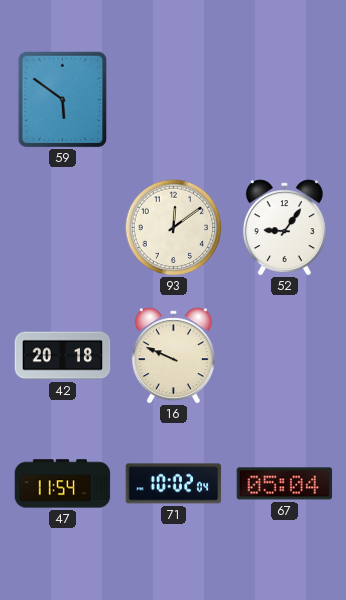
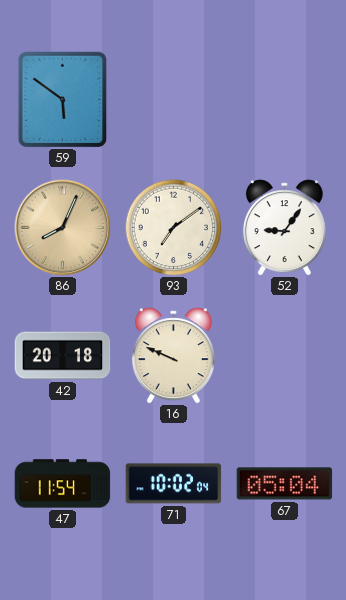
86: none -> 8:04
93: 12:09 -> 7:09
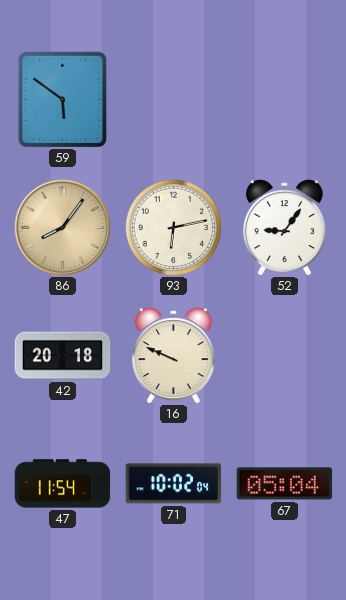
86: 8:04 -> 8:06
93: 7:09 -> 6:13
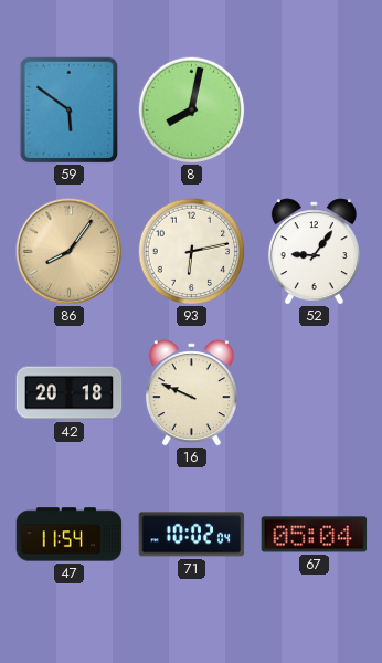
8: none -> 8:02
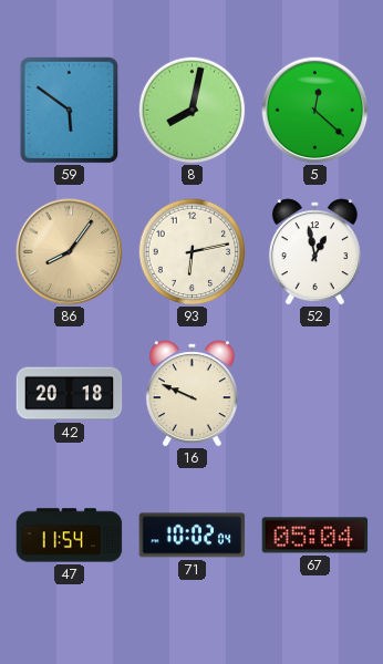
5: none -> 12:22
52: 9:06 -> 12:58
